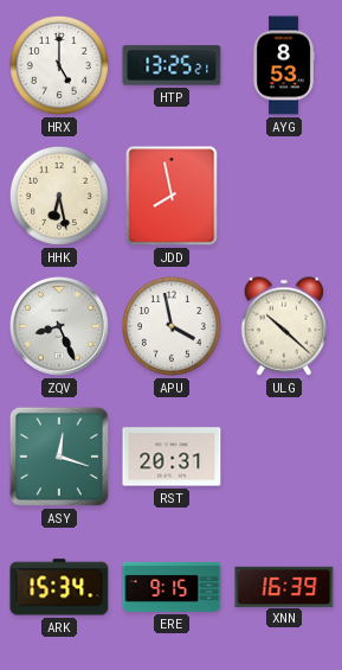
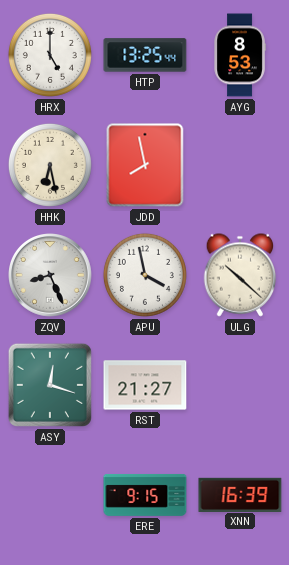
HTP: 13:25:21 -> 13:25:44
RST: 20:31 -> 21:27
ARK: 15:34 -> none
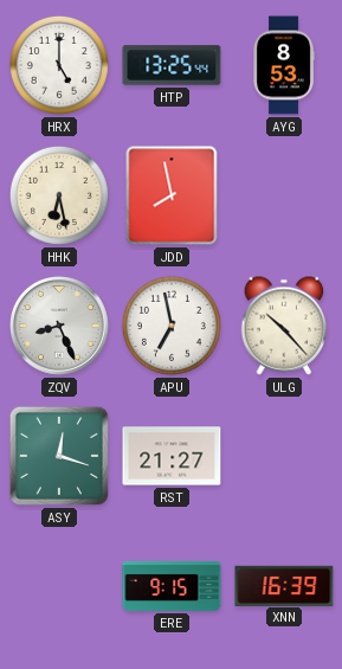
APU: 3:58 -> 6:58
ULG: 10:22 -> 10:23
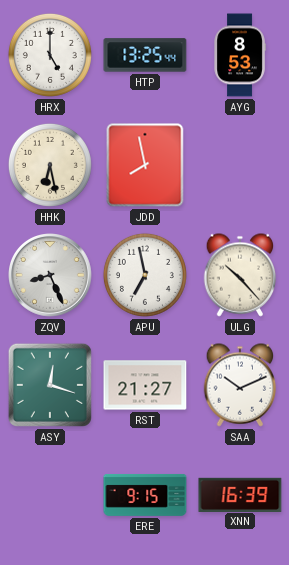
SAA: none -> 10:11
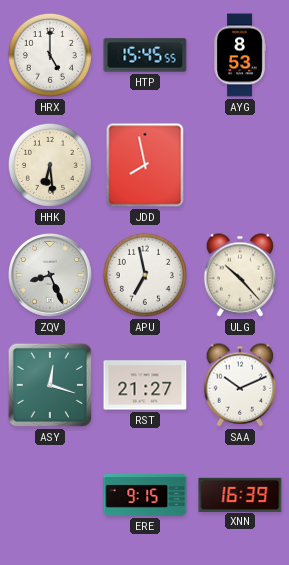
HTP: 13:25 -> 15:45
HHK: 6:28 -> 6:29
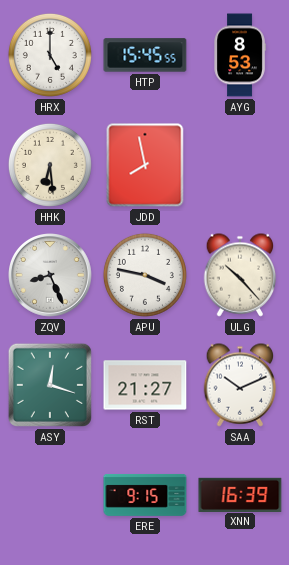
APU: 6:58 -> 3:47
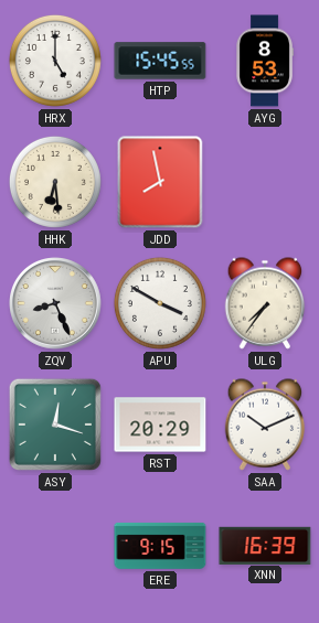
APU: 3:47 -> 3:50
ULG: 10:23 -> 7:36
RST: 21:27 -> 20:29
